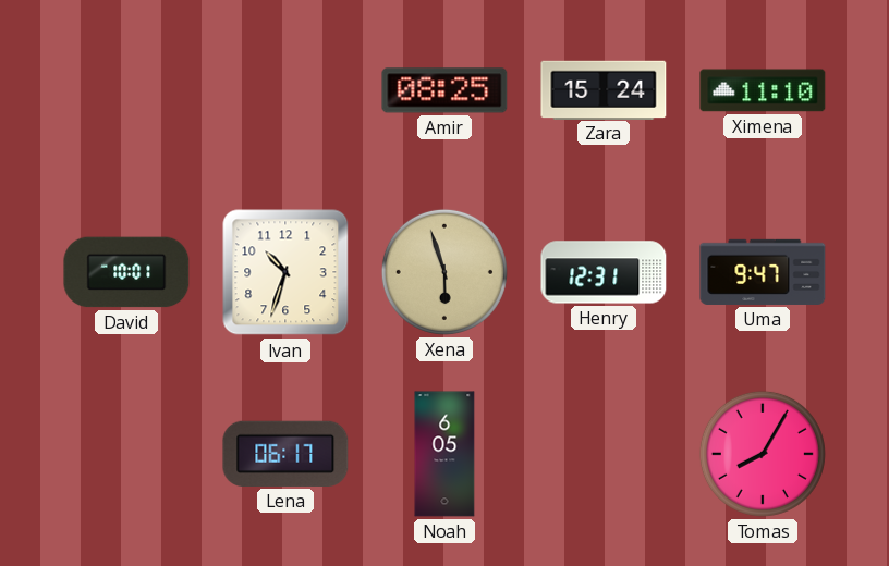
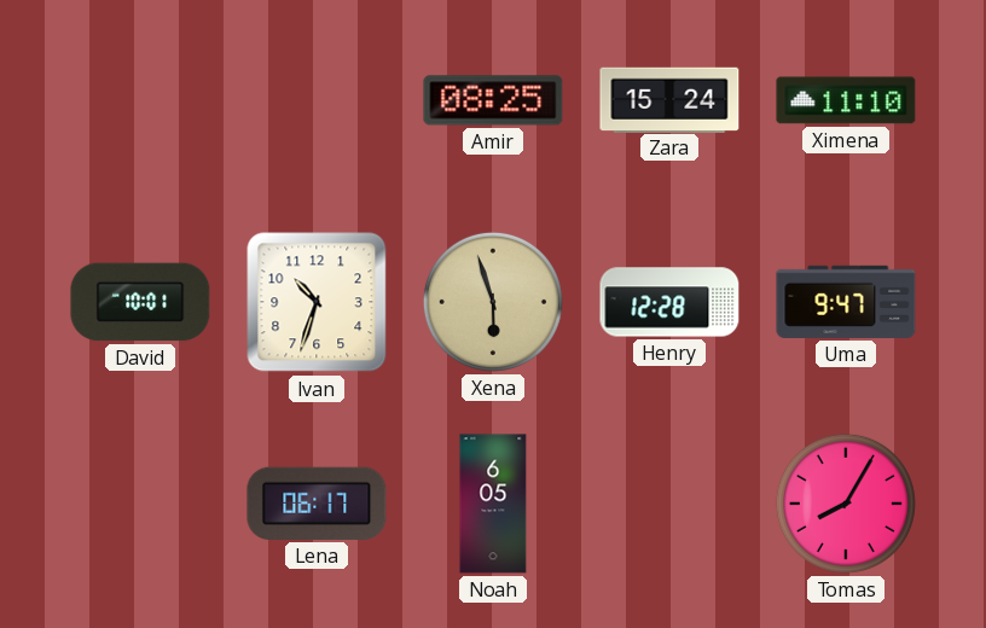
Henry: 12:31 -> 12:28
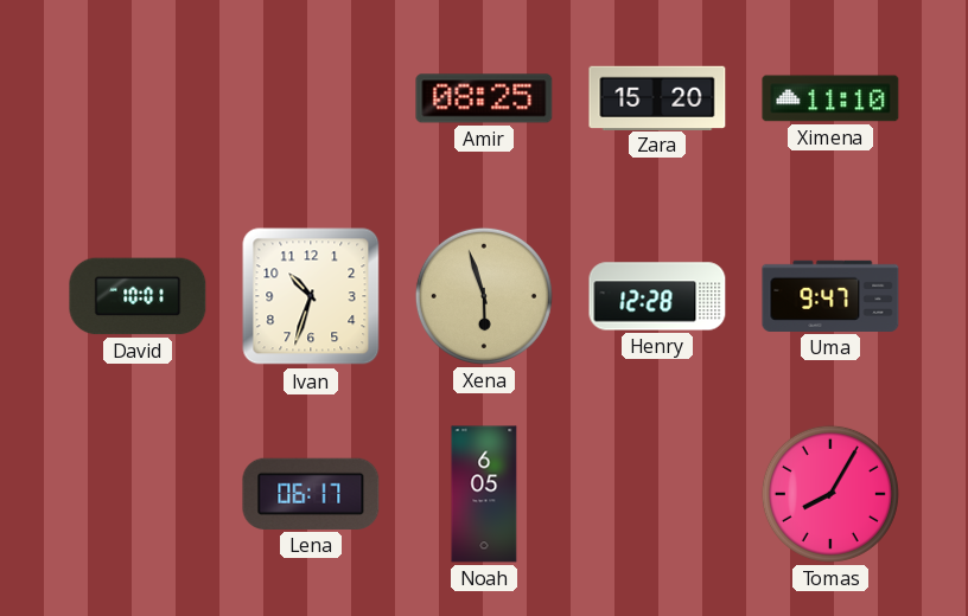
Zara: 15:24 -> 15:20
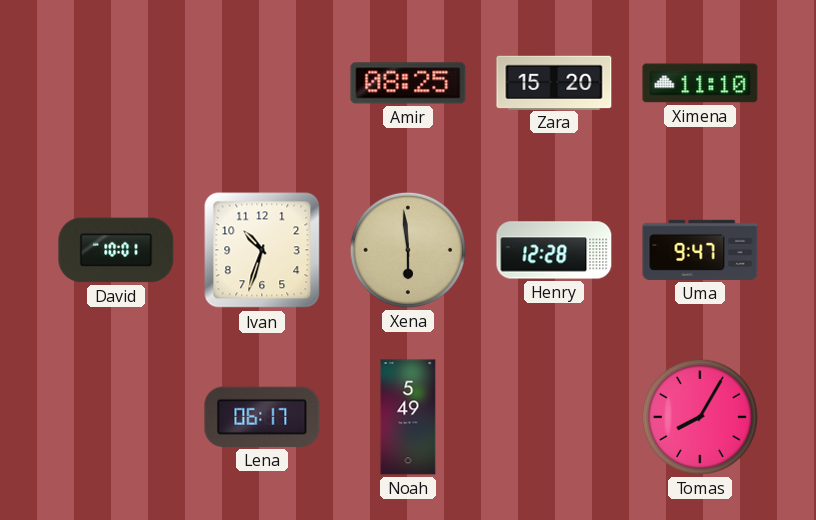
Xena: 5:57 -> 5:59
Noah: 6:05 -> 5:49
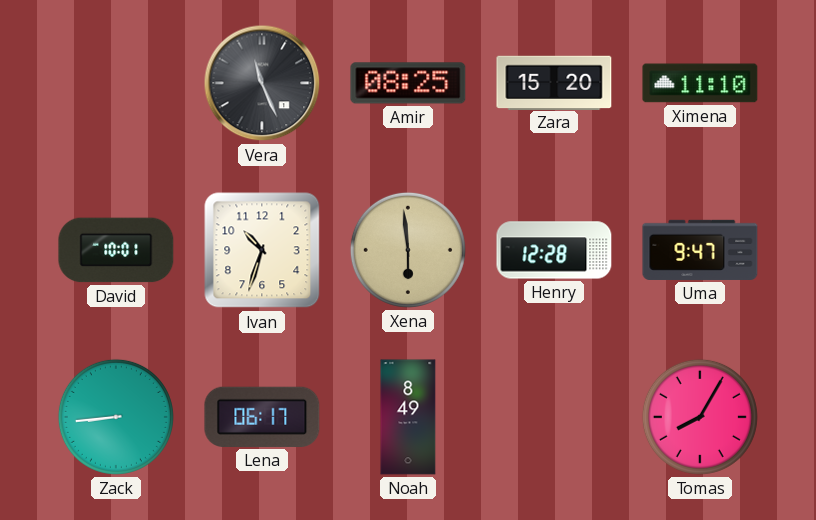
Vera: none -> 11:26
Zack: none -> 8:44
Noah: 5:49 -> 8:49
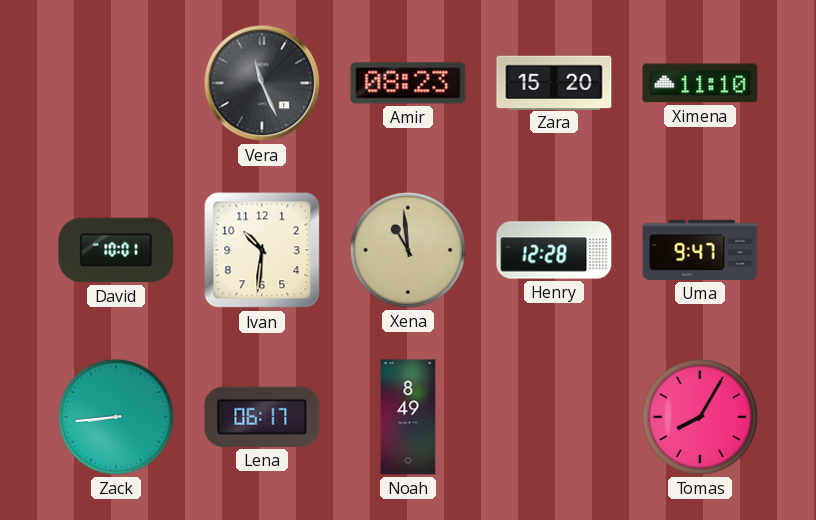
Amir: 08:25 -> 08:23
Ivan: 10:33 -> 10:31
Xena: 5:59 -> 10:59
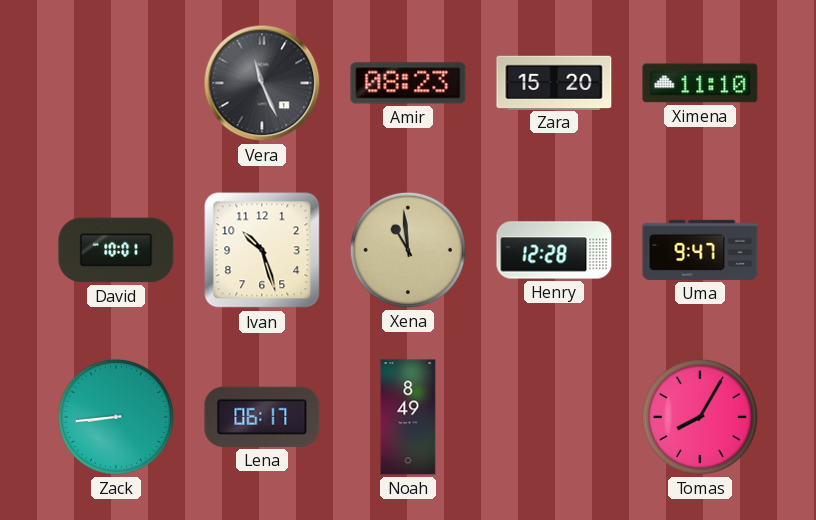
Ivan: 10:31 -> 10:27
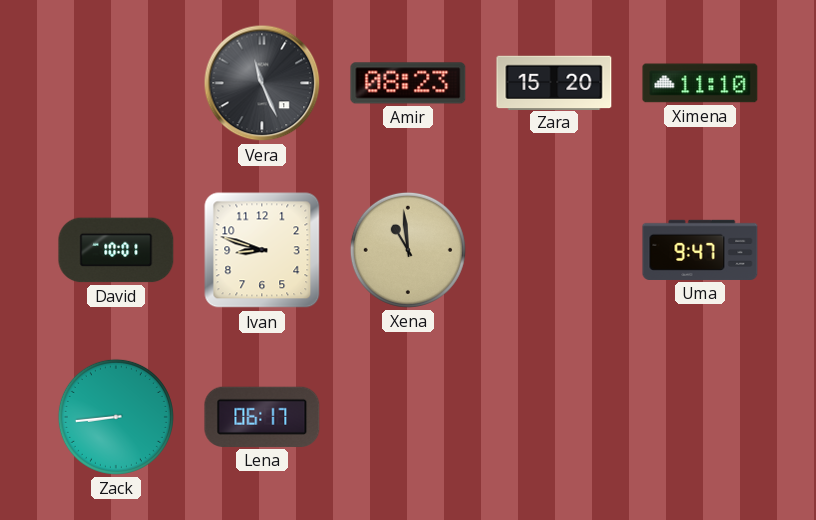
Ivan: 10:27 -> 8:48
Henry: 12:28 -> none
Noah: 8:49 -> none
Tomas: 8:05 -> none
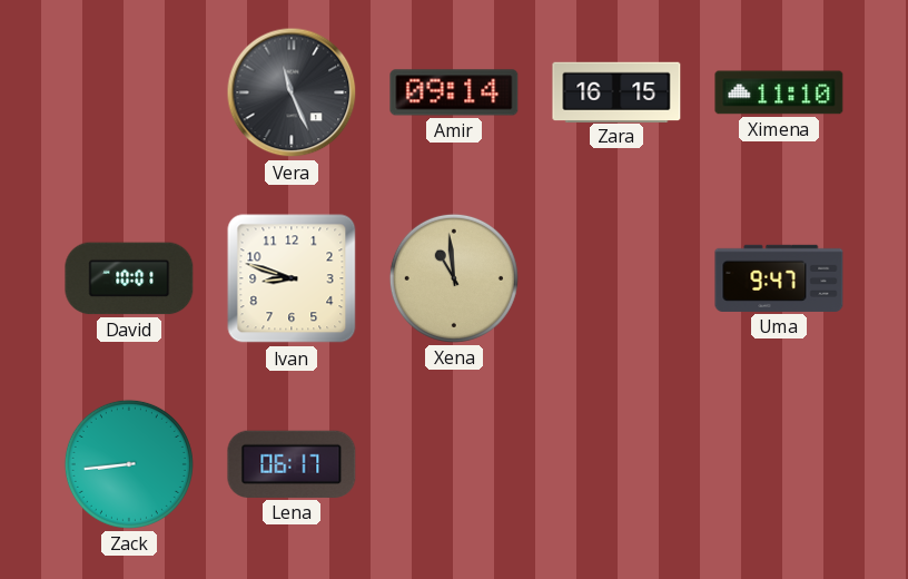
Amir: 08:23 -> 09:14
Zara: 15:20 -> 16:15
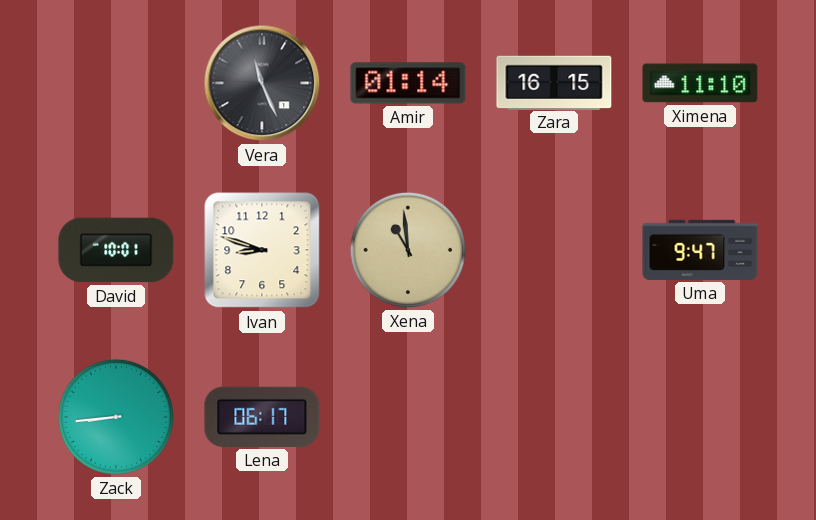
Amir: 09:14 -> 01:14
